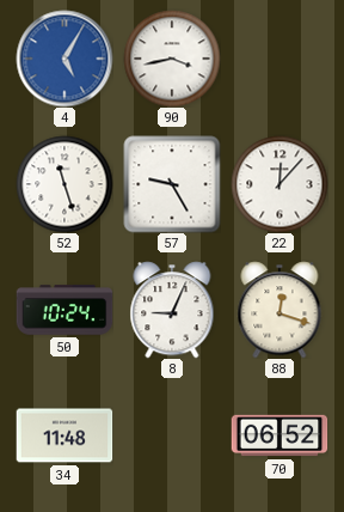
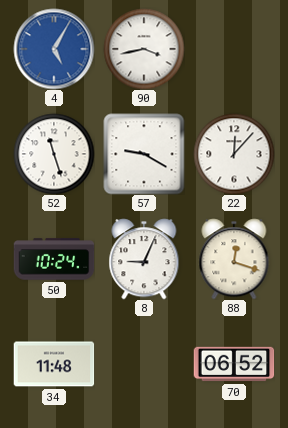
57: 9:25 -> 9:20
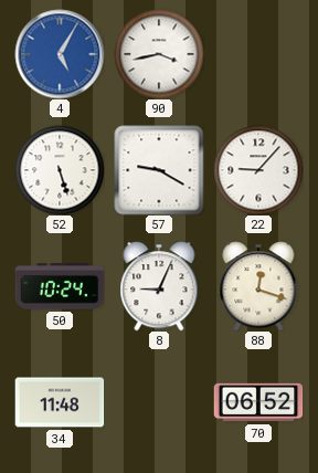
52: 11:27 -> 5:27
22: 12:07 -> 9:07
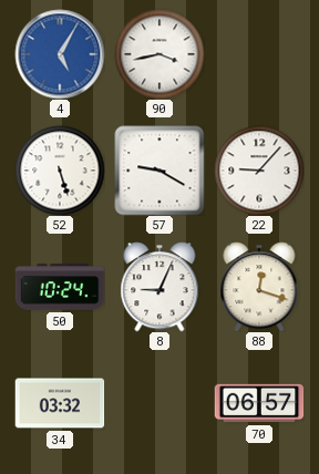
34: 11:48 -> 03:32
70: 06:52 -> 06:57
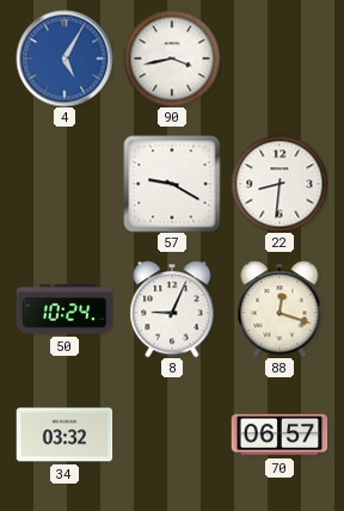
52: 5:27 -> none
22: 9:07 -> 8:31
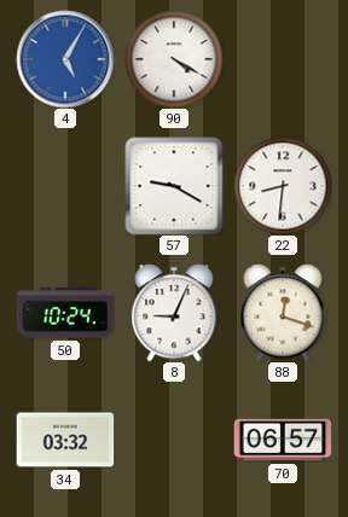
90: 3:43 -> 4:20
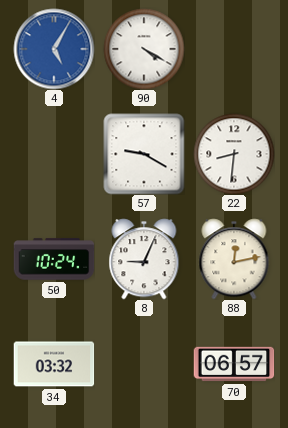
88: 12:18 -> 12:13
